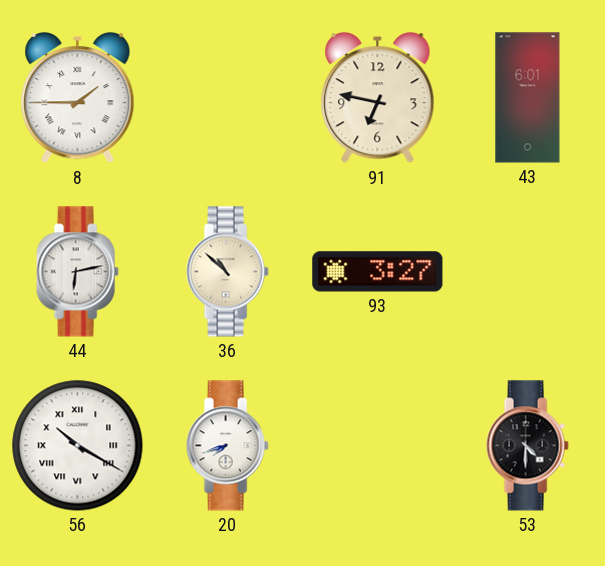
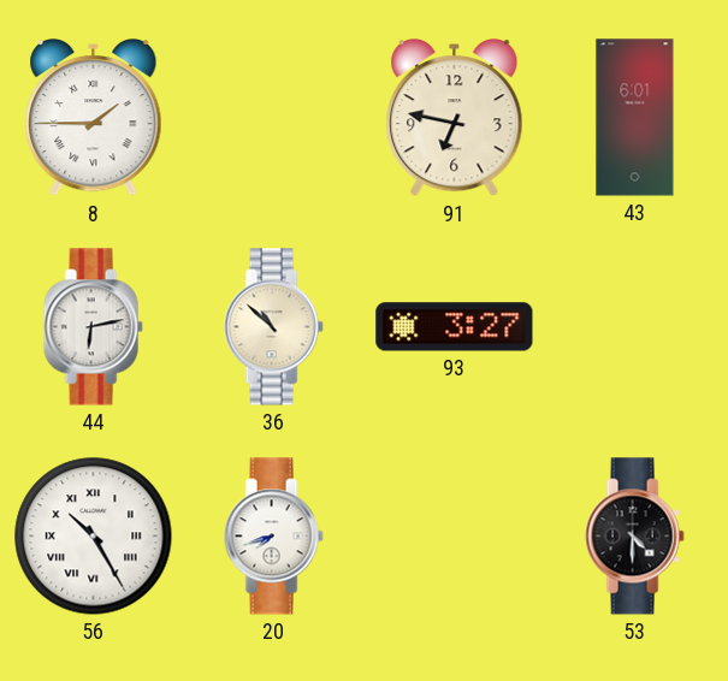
56: 10:20 -> 10:25
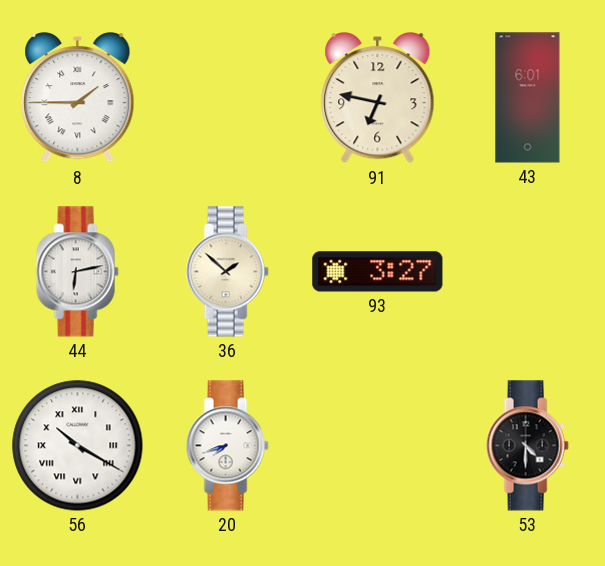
36: 10:52 -> 1:52
56: 10:25 -> 10:20
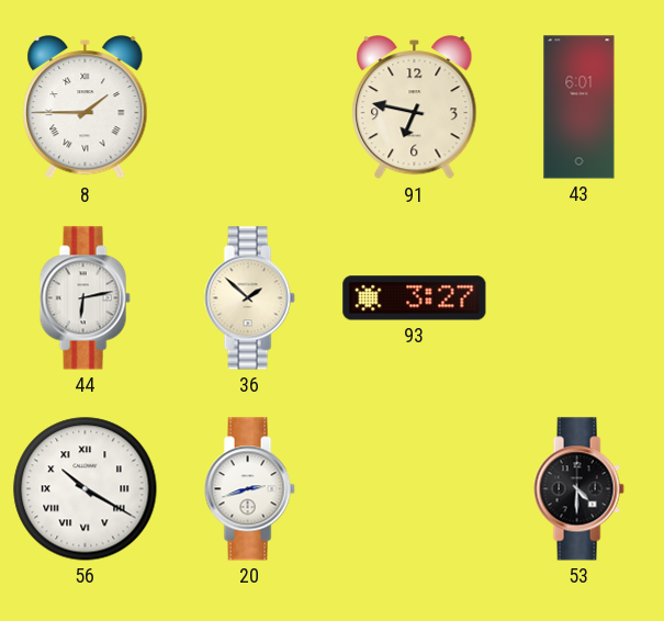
20: 7:42 -> 2:42
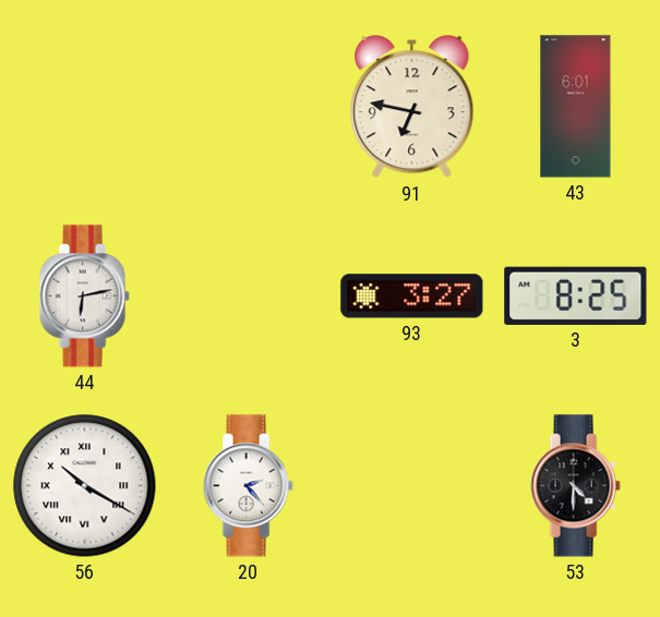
8: 1:45 -> none
36: 1:52 -> none
3: none -> 8:25
20: 2:42 -> 2:23
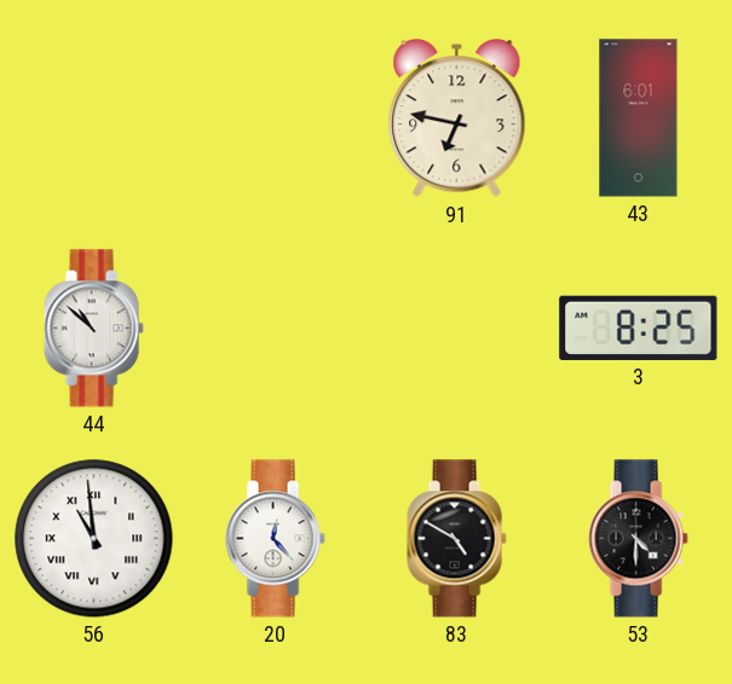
44: 6:13 -> 10:52
93: 3:27 -> none
56: 10:20 -> 10:59
20: 2:23 -> 12:23
83: none -> 4:50
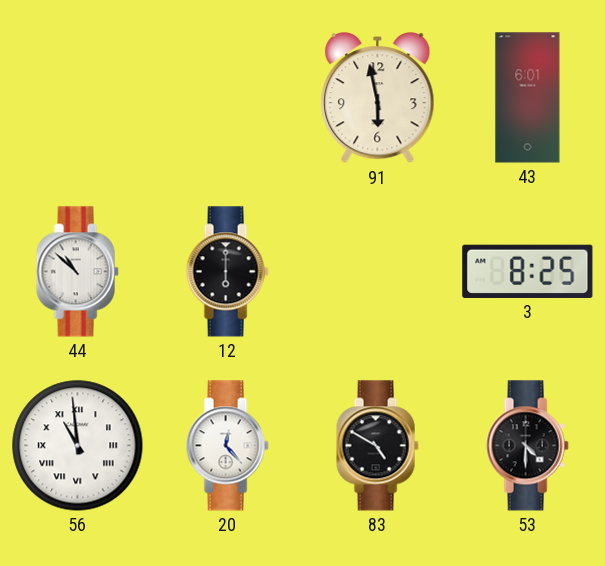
91: 6:47 -> 5:58
12: none -> 6:00
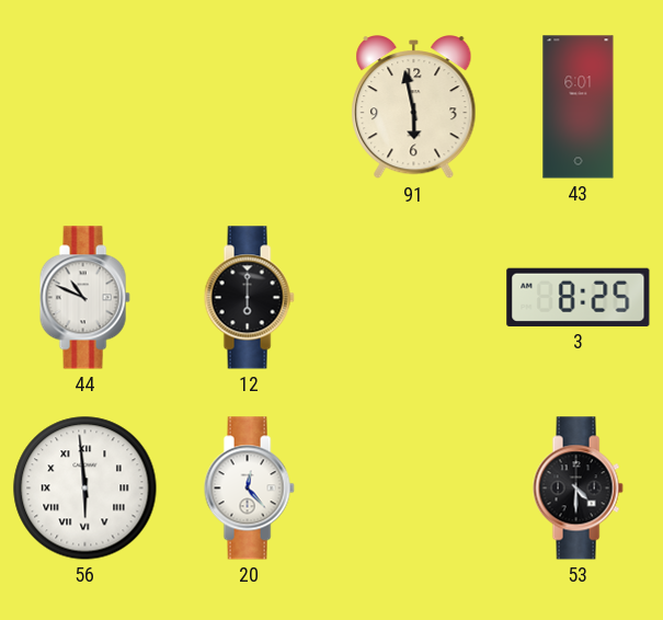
44: 10:52 -> 10:49
56: 10:59 -> 5:59
83: 4:50 -> none
